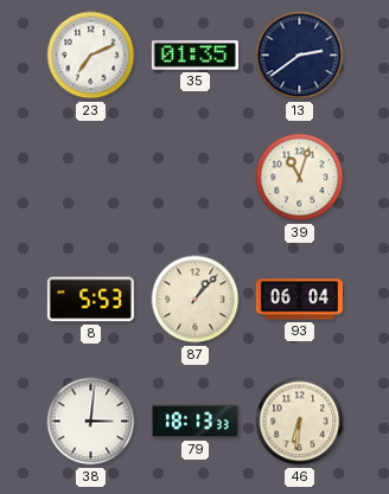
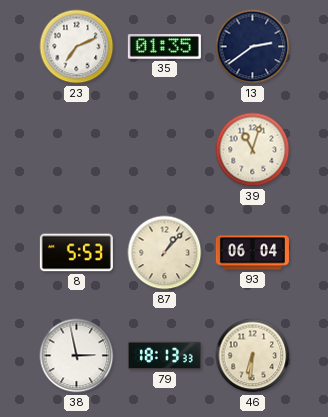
38: 3:01 -> 2:58
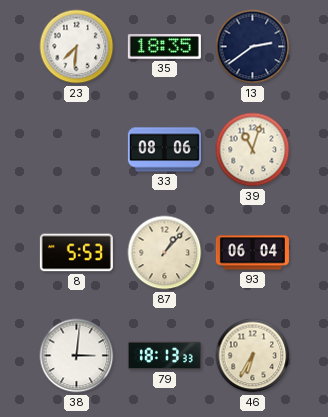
23: 7:11 -> 7:31
35: 01:35 -> 18:35
33: none -> 08:06
38: 2:58 -> 3:01
46: 6:31 -> 6:35
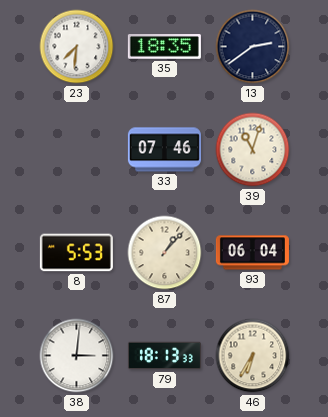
33: 08:06 -> 07:46
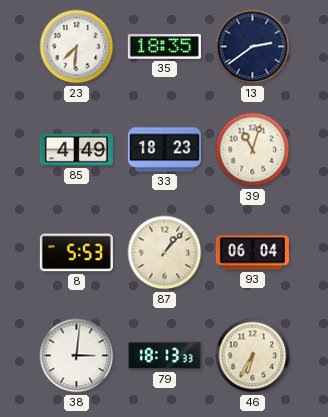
85: none -> 4:49
33: 07:46 -> 18:23
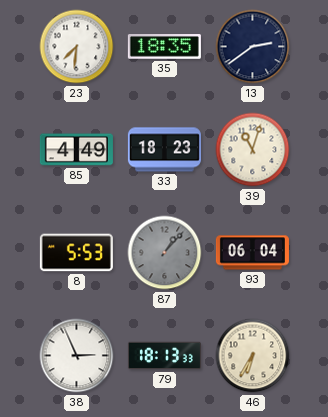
87 dial: cream -> grey
38: 3:01 -> 2:56
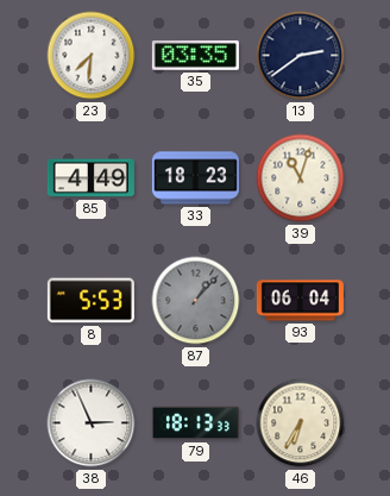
35: 18:35 -> 03:35
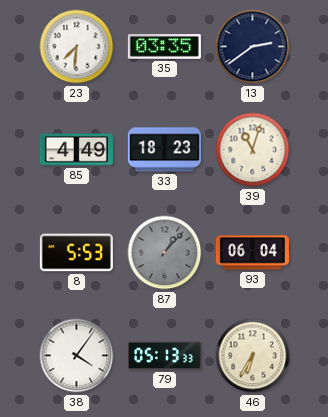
38: 2:56 -> 4:06
79: 18:13 -> 05:13
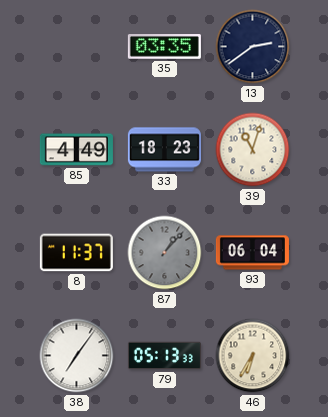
23: 7:31 -> none
8: 5:53 -> 11:37
38: 4:06 -> 7:06
